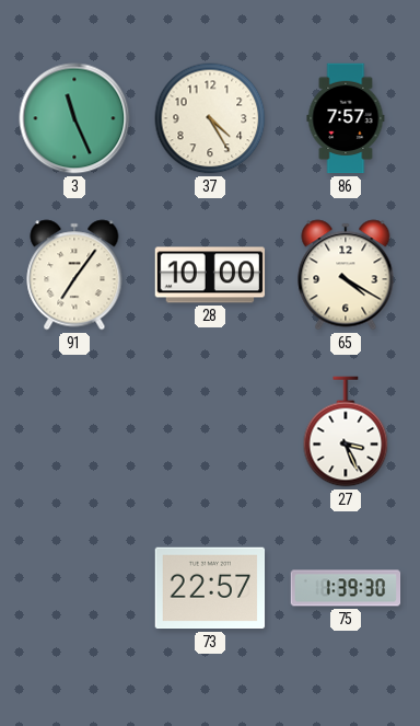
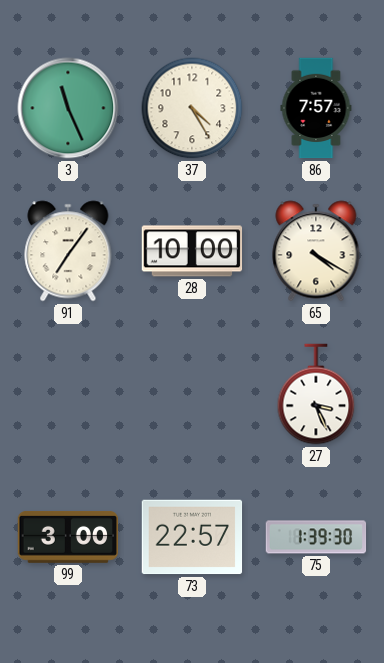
99: none -> 3:00
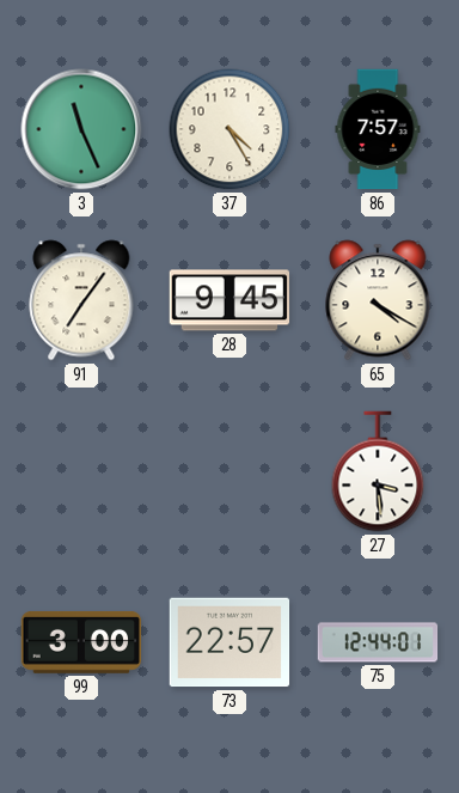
28: 10:00 -> 9:45
27: 3:26 -> 3:29
75: 1:39 -> 12:44
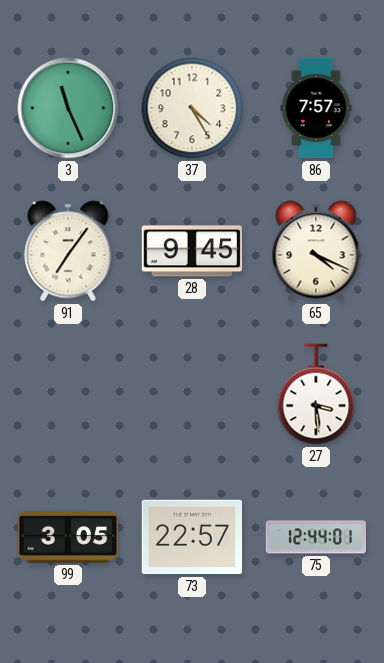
65: 4:20 -> 4:19
99: 3:00 -> 3:05
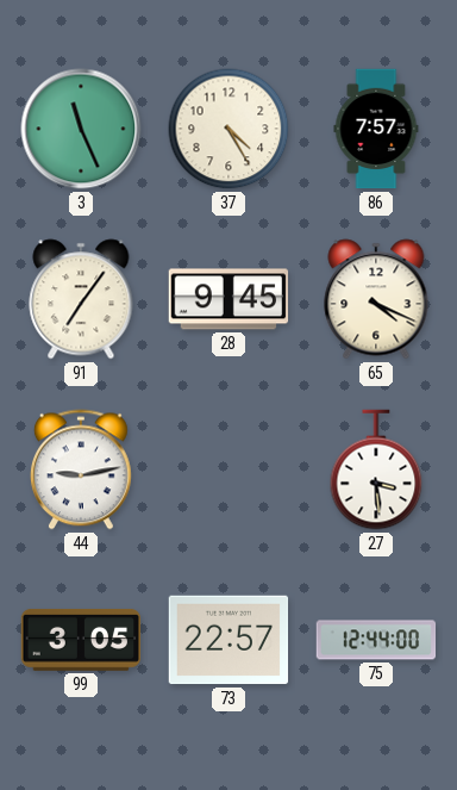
44: none -> 9:13
75: 12:44:01 -> 12:44:00
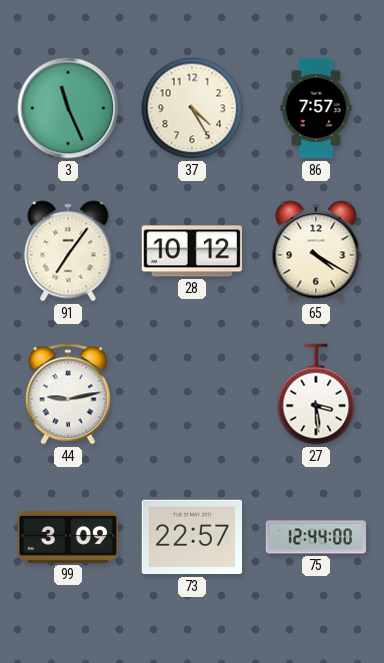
28: 9:45 -> 10:12
65: 4:19 -> 4:20
99: 3:05 -> 3:09
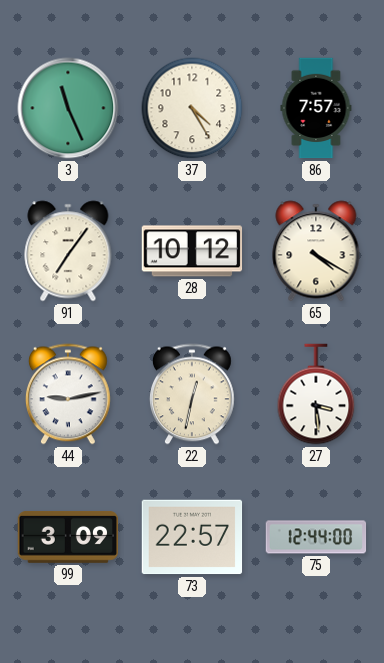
22: none -> 12:32
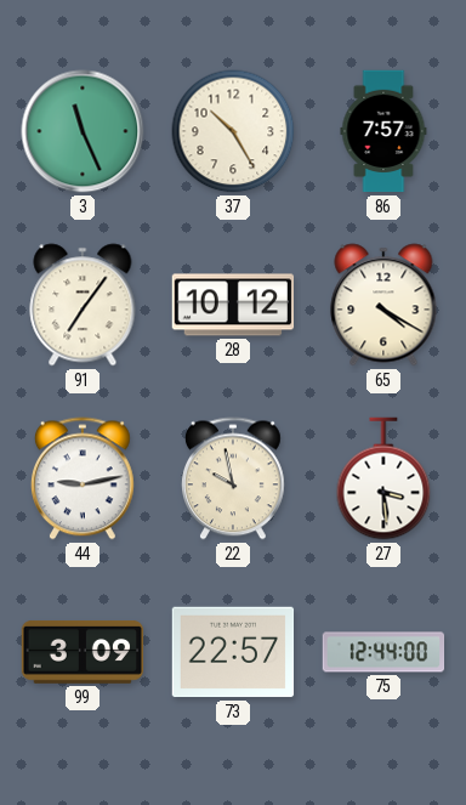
37: 4:25 -> 10:25
22: 12:32 -> 9:58
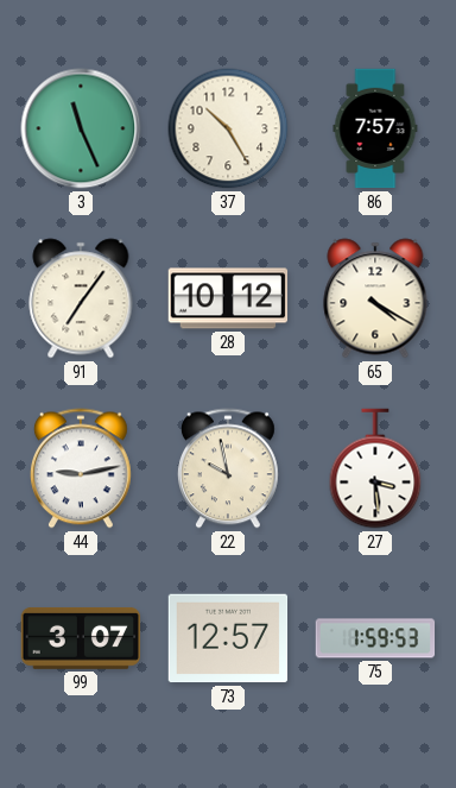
99: 3:09 -> 3:07
73: 22:57 -> 12:57
75: 12:44 -> 1:59
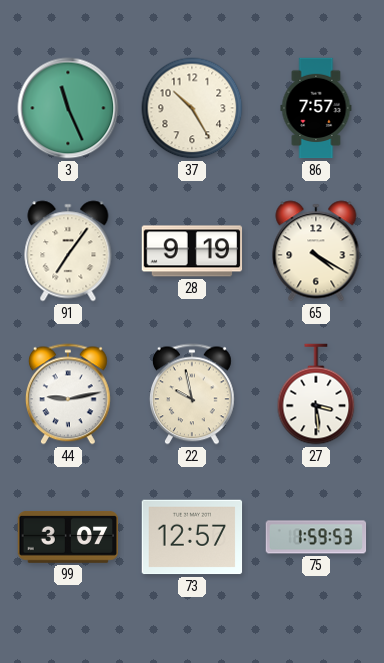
28: 10:12 -> 9:19
